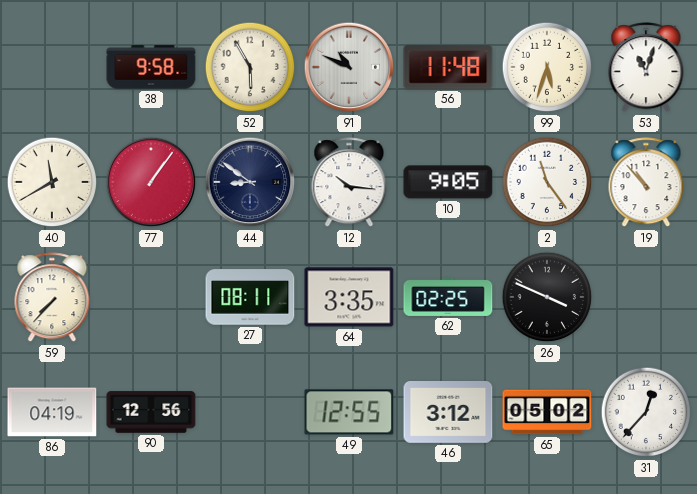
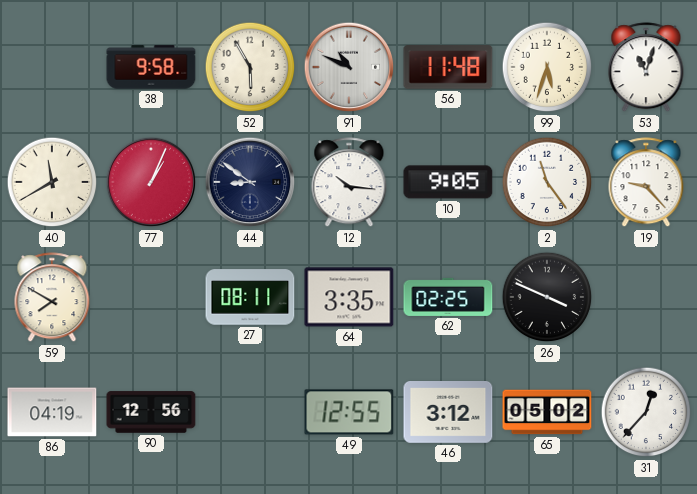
77: 1:06 -> 1:04
19: 10:53 -> 9:23
59: 7:37 -> 7:50
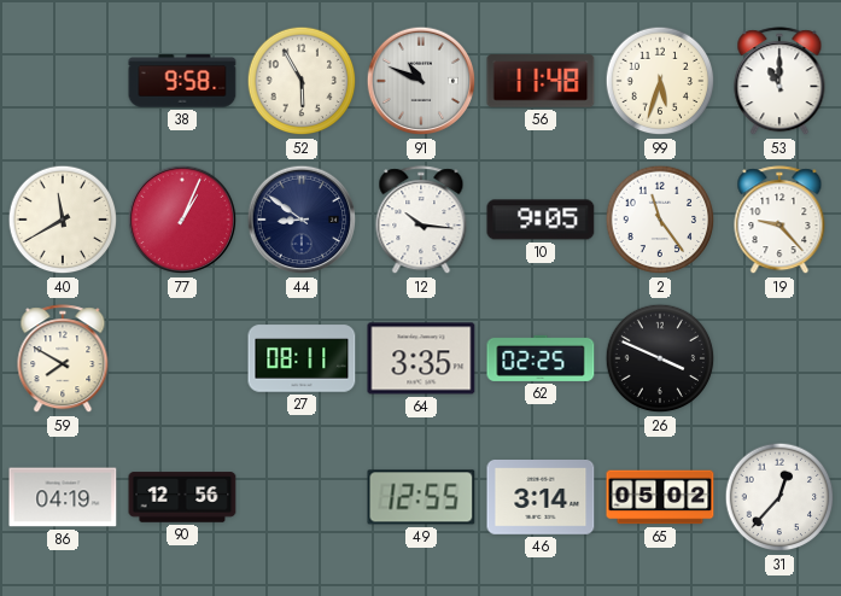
53: 11:03 -> 11:00
46: 3:12 -> 3:14
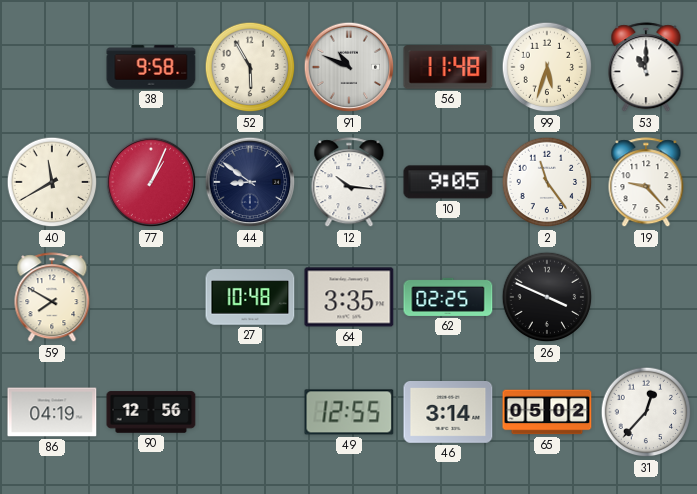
27: 08:11 -> 10:48
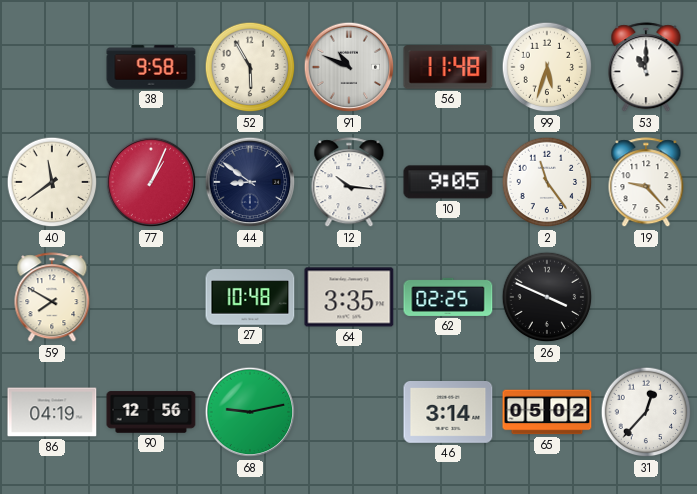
40: 11:40 -> 11:39
68: none -> 9:13
49: 12:55 -> none
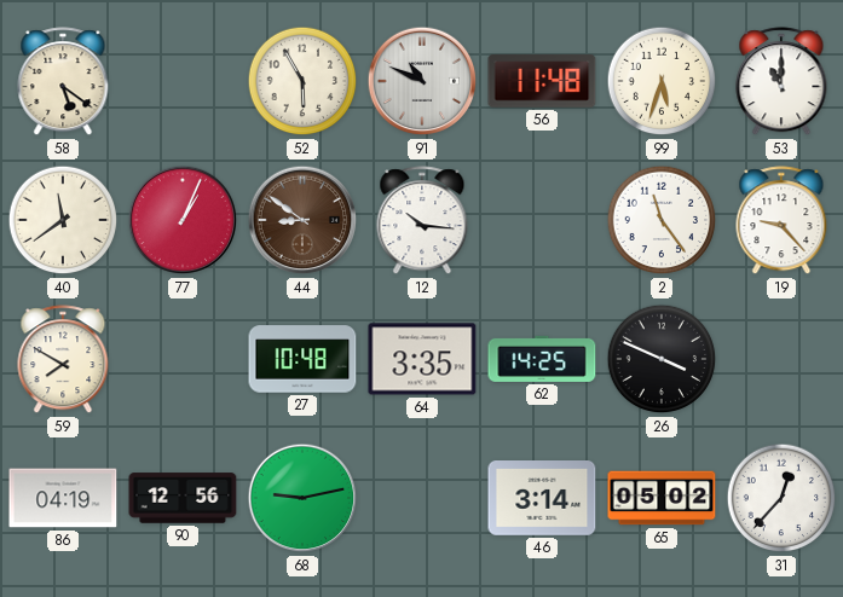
58: none -> 5:21
38: 9:58 -> none
44 dial: navy -> brown
10: 9:05 -> none
62: 02:25 -> 14:25
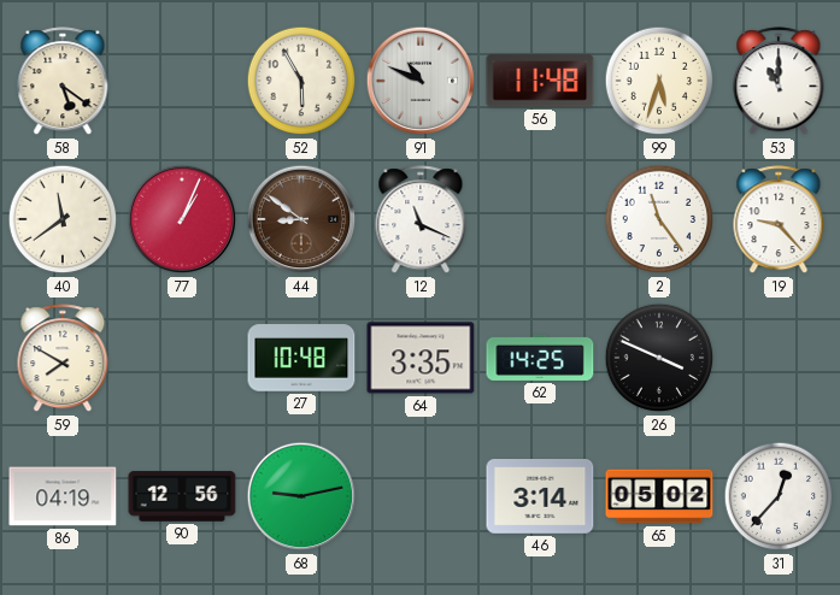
12: 10:16 -> 11:19
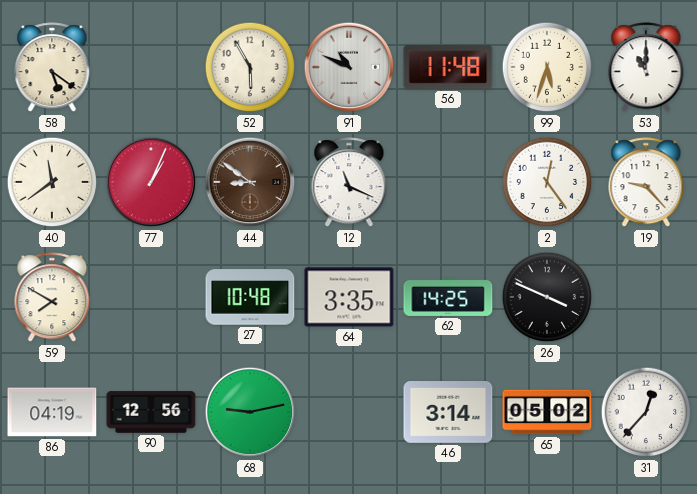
2: 11:24 -> 12:24
